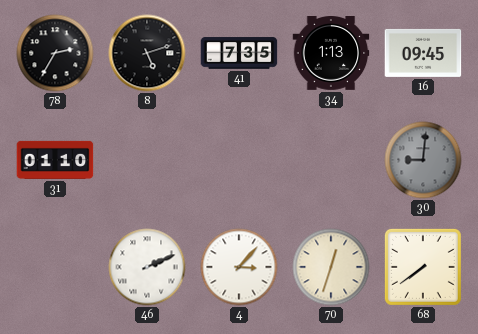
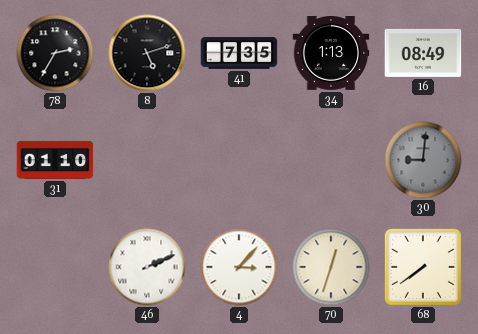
16: 09:45 -> 08:49
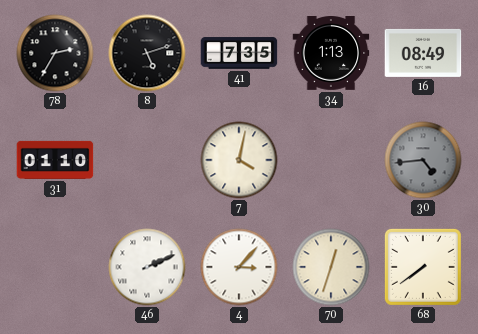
7: none -> 4:02
30: 9:01 -> 4:44
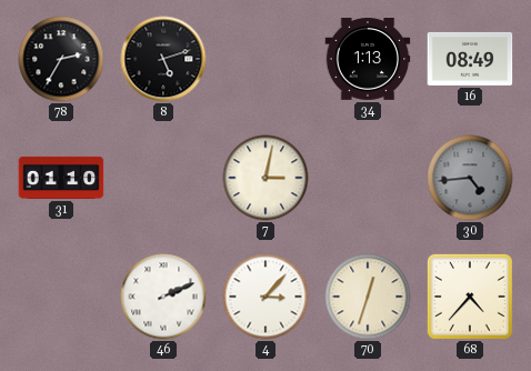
41: 7:35 -> none
7: 4:02 -> 3:02
68: 7:39 -> 4:37
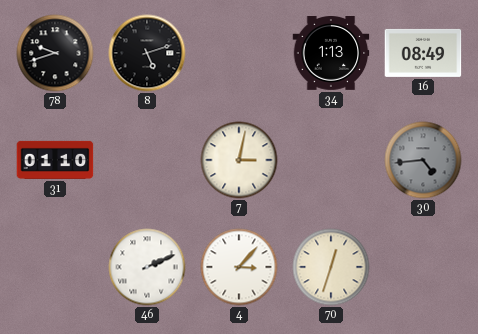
78: 2:35 -> 9:42
68: 4:37 -> none
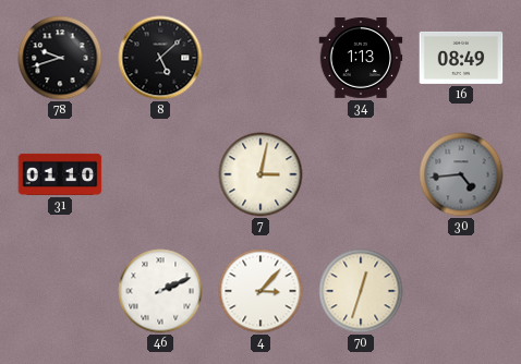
8: 5:12 -> 5:08
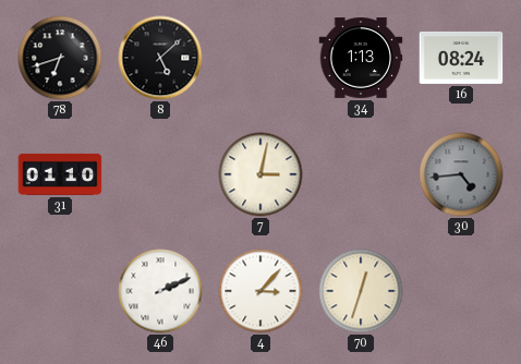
78: 9:42 -> 6:42
16: 08:49 -> 08:24
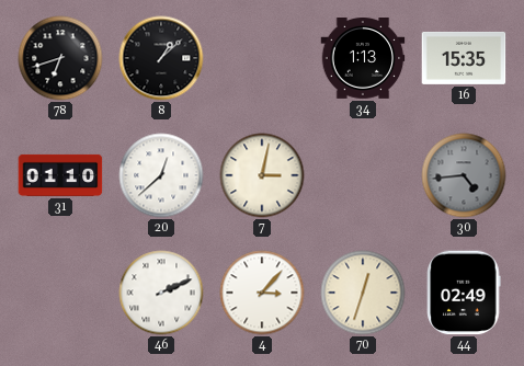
8: 5:08 -> 1:08
16: 08:24 -> 15:35
20: none -> 12:38
44: none -> 02:49
